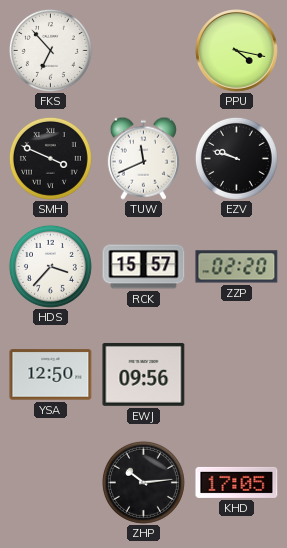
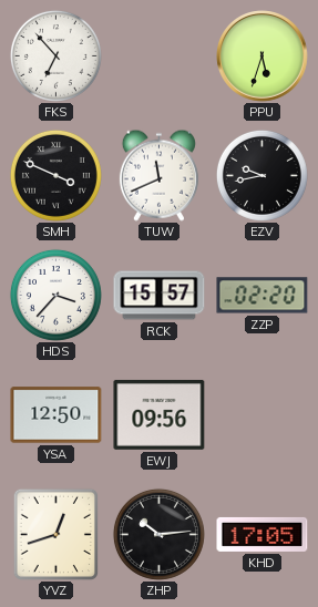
PPU: 4:17 -> 5:33
EZV: 9:48 -> 9:43
YVZ: none -> 12:42
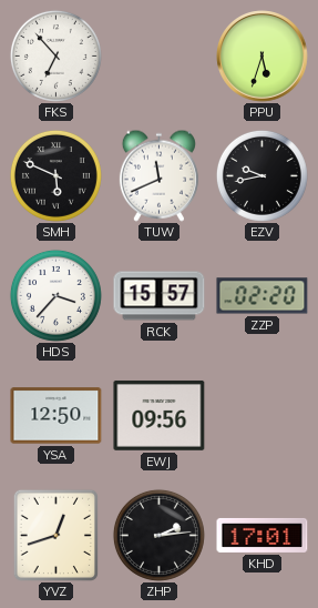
SMH: 3:49 -> 5:49
ZHP: 10:14 -> 2:14
KHD: 17:05 -> 17:01
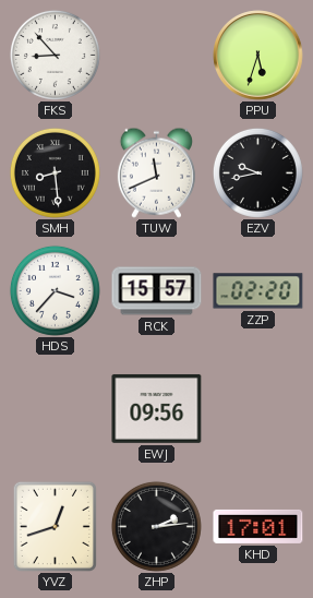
FKS: 6:53 -> 8:53
SMH: 5:49 -> 8:29
YSA: 12:50 -> none
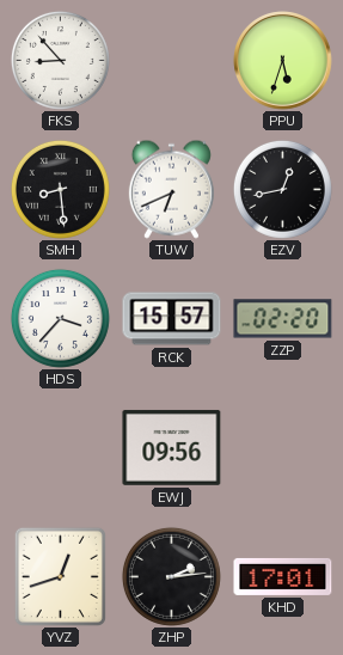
TUW: 11:41 -> 6:41
EZV: 9:43 -> 12:43
